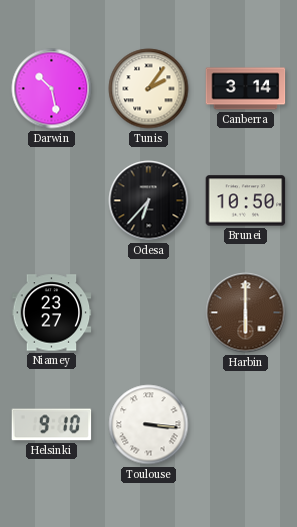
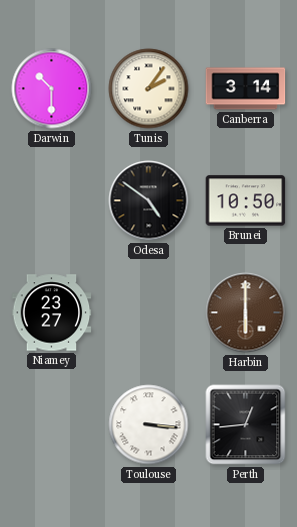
Darwin: 10:28 -> 10:30
Odesa: 6:37 -> 4:51
Helsinki: 9:10 -> none
Perth: none -> 12:44
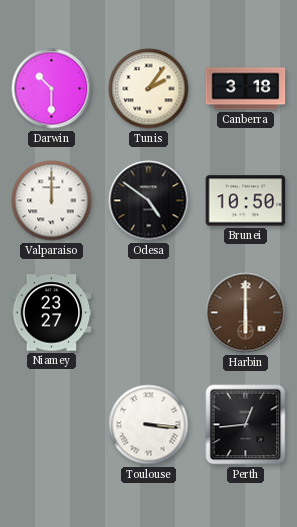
Canberra: 3:14 -> 3:18
Valparaiso: none -> 12:00
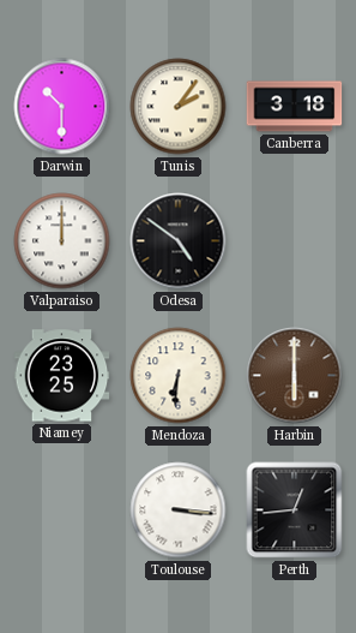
Brunei: 10:50 -> none
Niamey: 23:27 -> 23:25
Mendoza: none -> 6:31
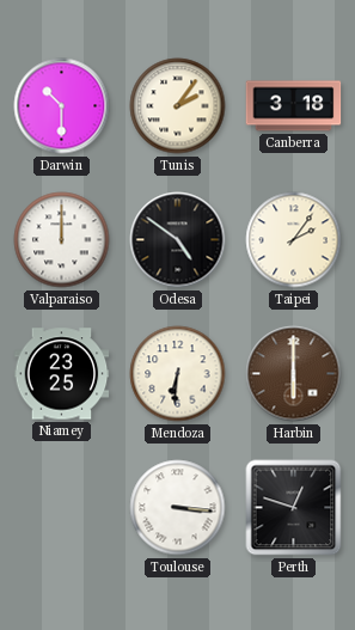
Taipei: none -> 2:06
Perth: 12:44 -> 12:48
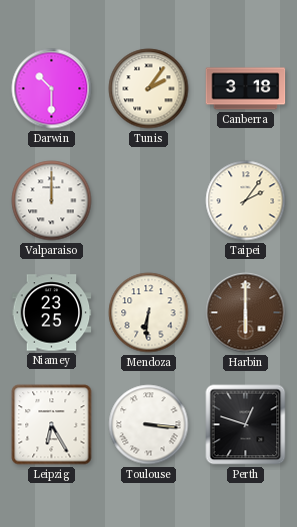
Odesa: 4:51 -> none
Leipzig: none -> 6:25
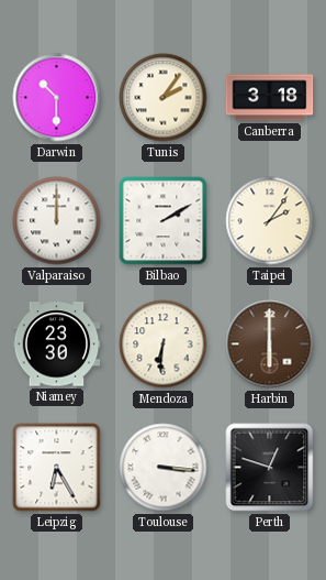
Bilbao: none -> 2:10
Niamey: 23:25 -> 23:30
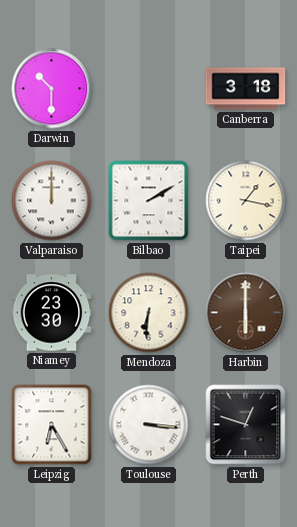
Tunis: 2:06 -> none
Taipei: 2:06 -> 1:17
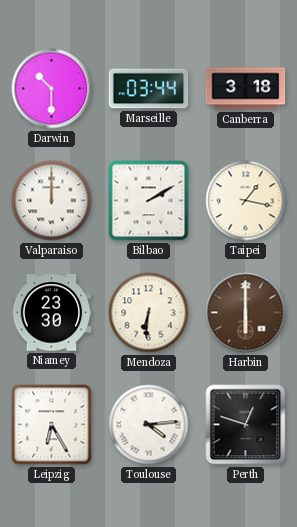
Marseille: none -> 03:44
Toulouse: 3:16 -> 4:14
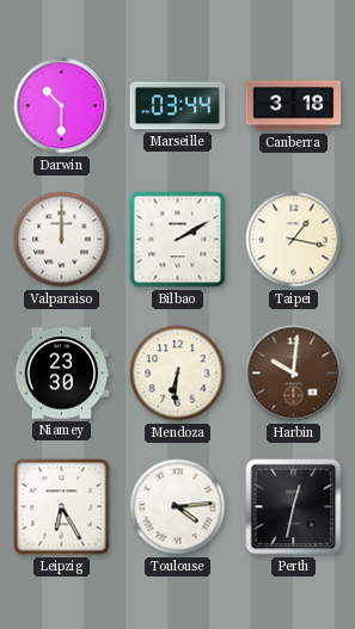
Harbin: 6:00 -> 10:01
Perth: 12:48 -> 12:32
